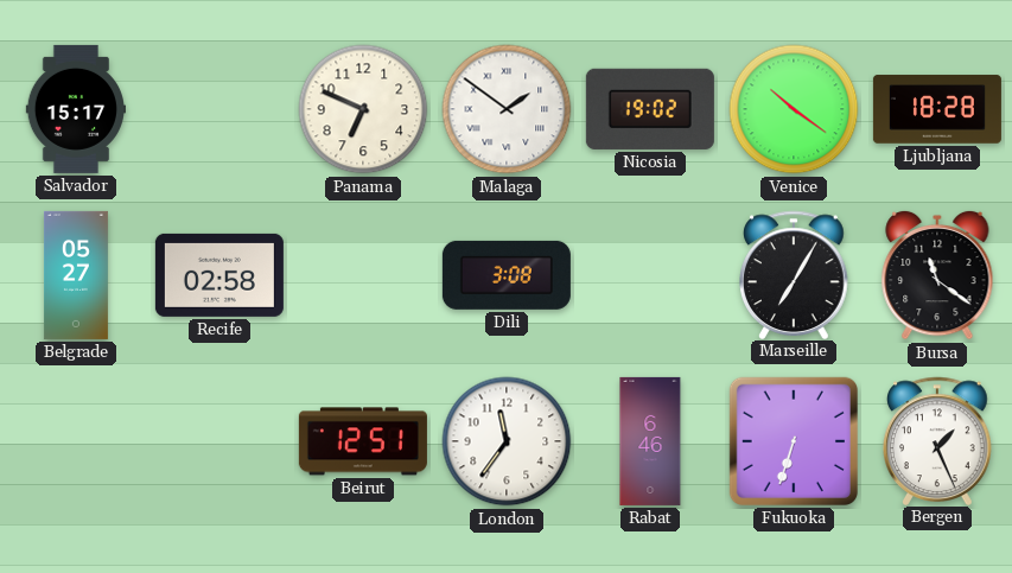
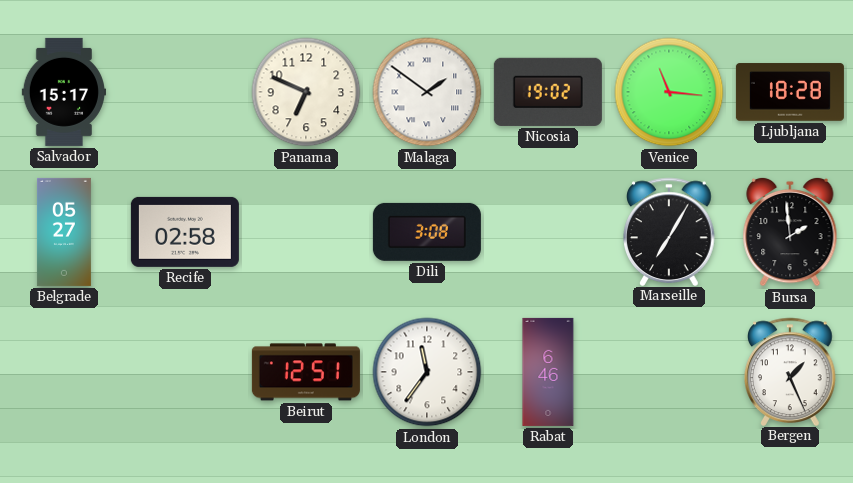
Venice: 10:21 -> 11:16
Bursa: 11:21 -> 1:59
Fukuoka: 6:33 -> none
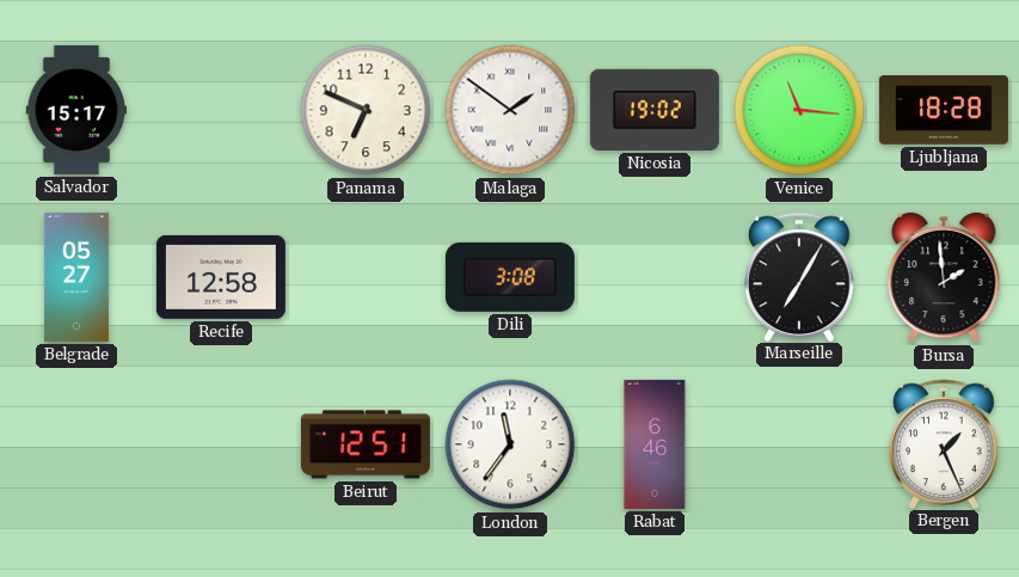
Recife: 02:58 -> 12:58
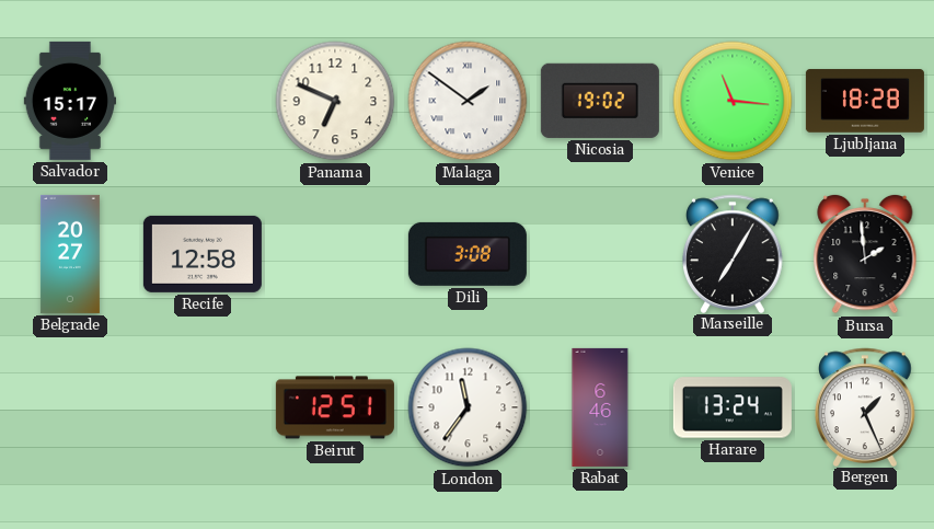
Belgrade: 05:27 -> 20:27
Harare: none -> 13:24
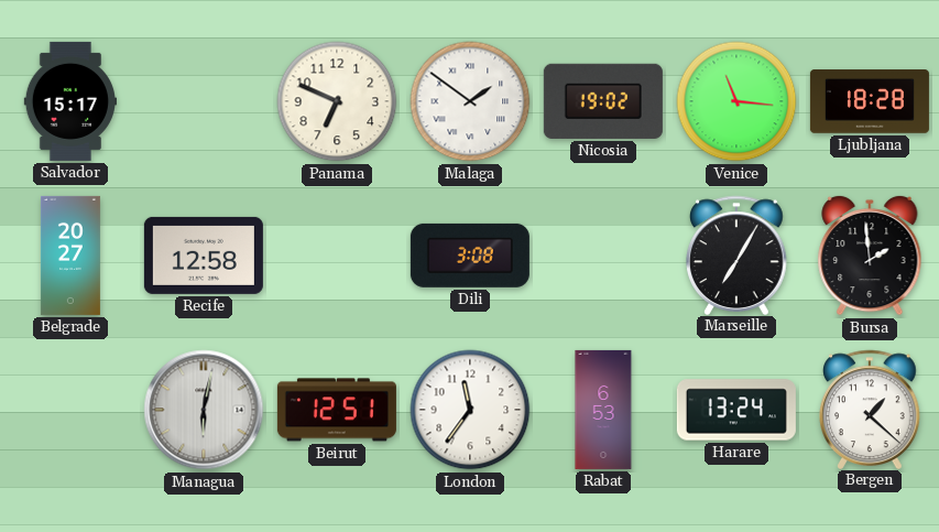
Managua: none -> 6:02
Rabat: 6:46 -> 6:53
Bergen: 1:26 -> 1:22
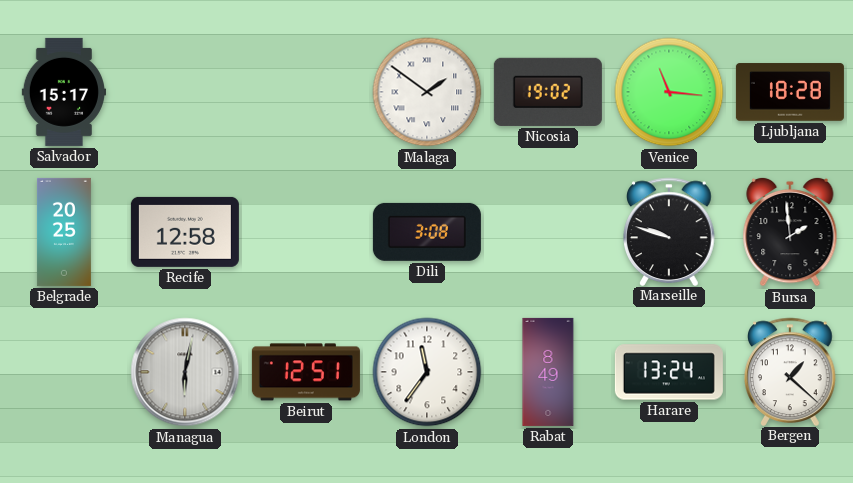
Panama: 6:49 -> none
Belgrade: 20:27 -> 20:25
Marseille: 7:05 -> 9:48
Rabat: 6:53 -> 8:49
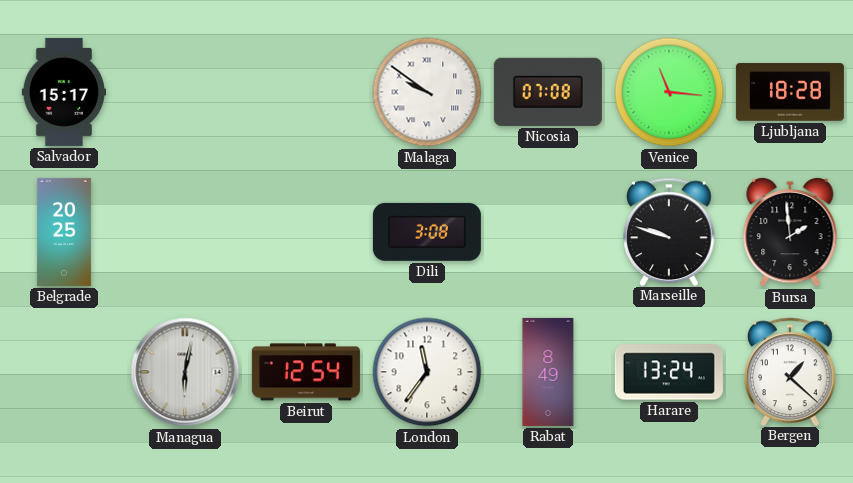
Malaga: 1:51 -> 9:51
Nicosia: 19:02 -> 07:08
Recife: 12:58 -> none
Beirut: 12:51 -> 12:54
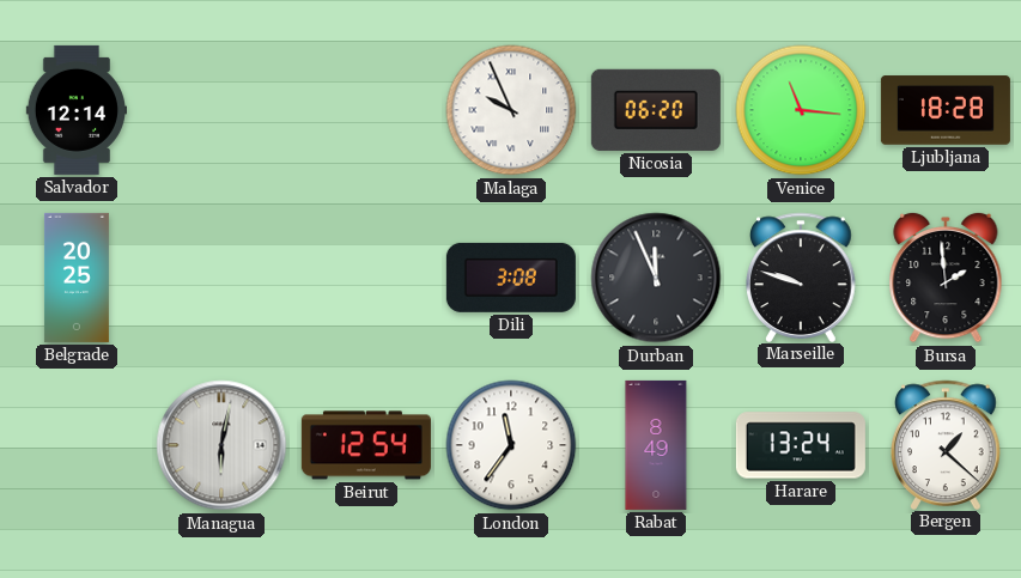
Salvador: 15:17 -> 12:14
Malaga: 9:51 -> 9:56
Nicosia: 07:08 -> 06:20
Durban: none -> 11:56
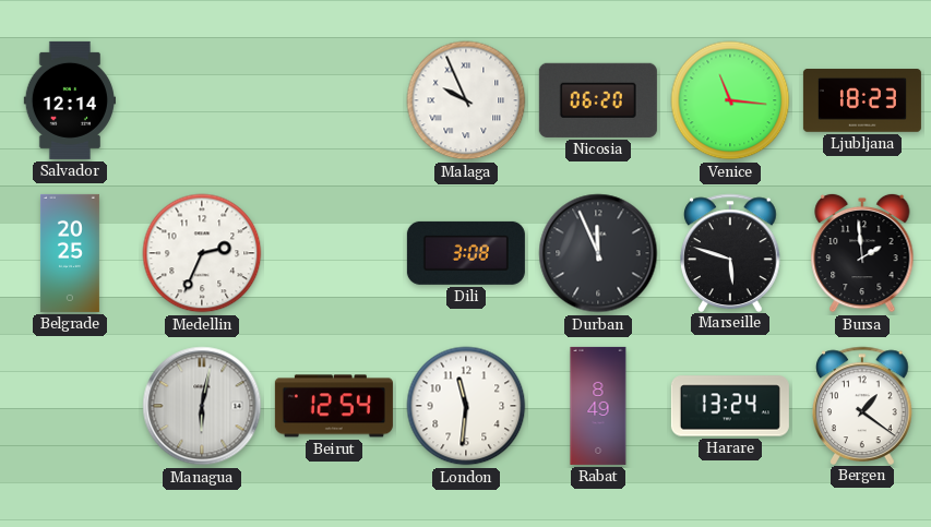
Ljubljana: 18:28 -> 18:23
Medellin: none -> 2:34
Marseille: 9:48 -> 5:48
London: 11:36 -> 11:31
Bergen: 1:22 -> 1:21
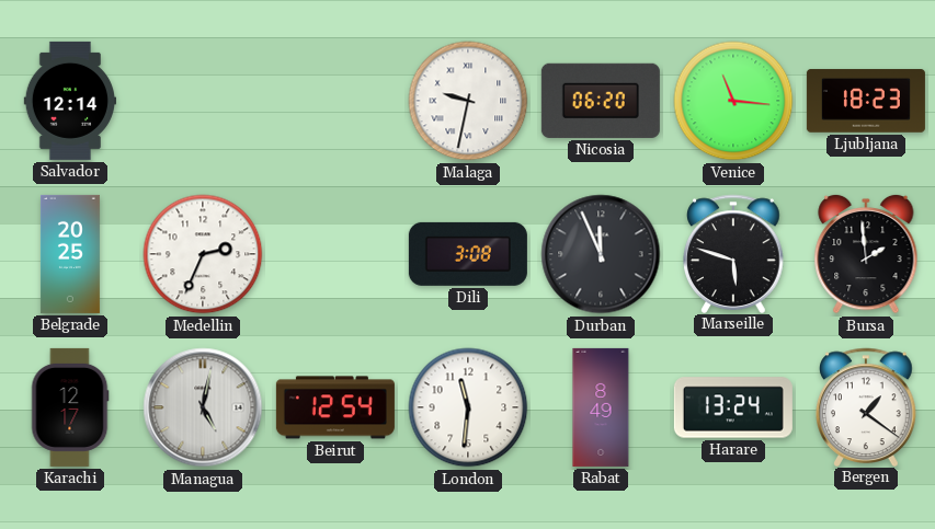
Malaga: 9:56 -> 9:32
Karachi: none -> 12:17
Managua: 6:02 -> 5:02
